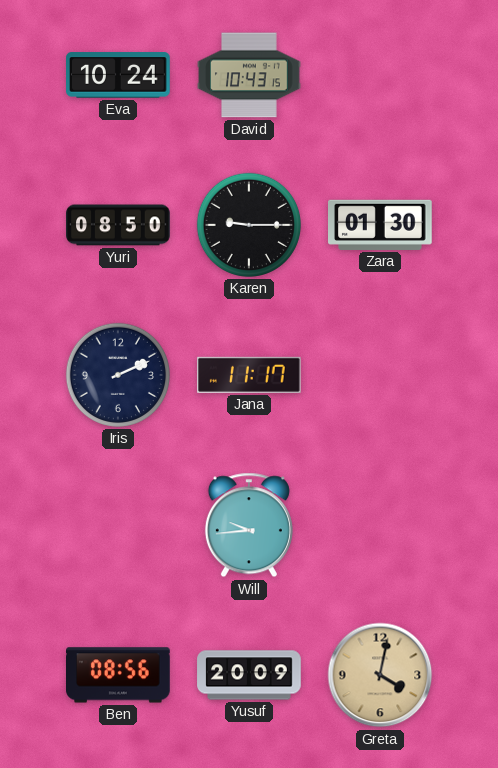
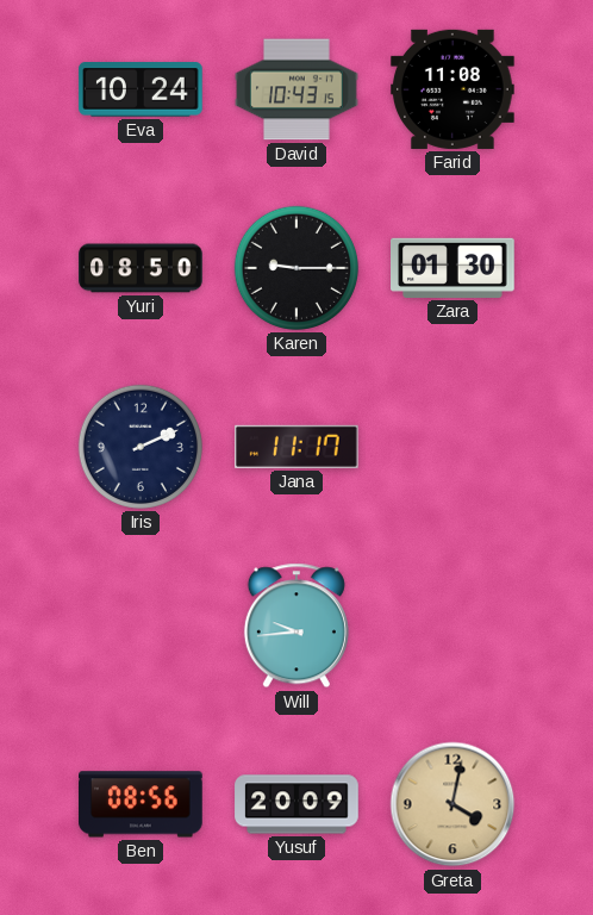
Farid: none -> 11:08
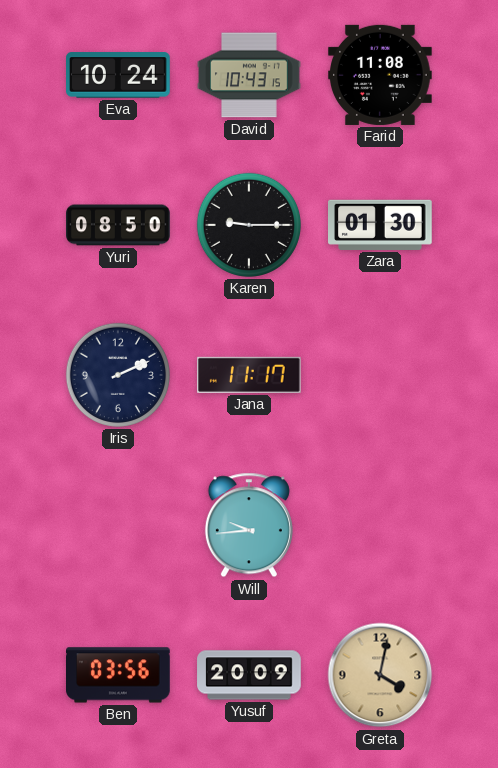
Ben: 08:56 -> 03:56
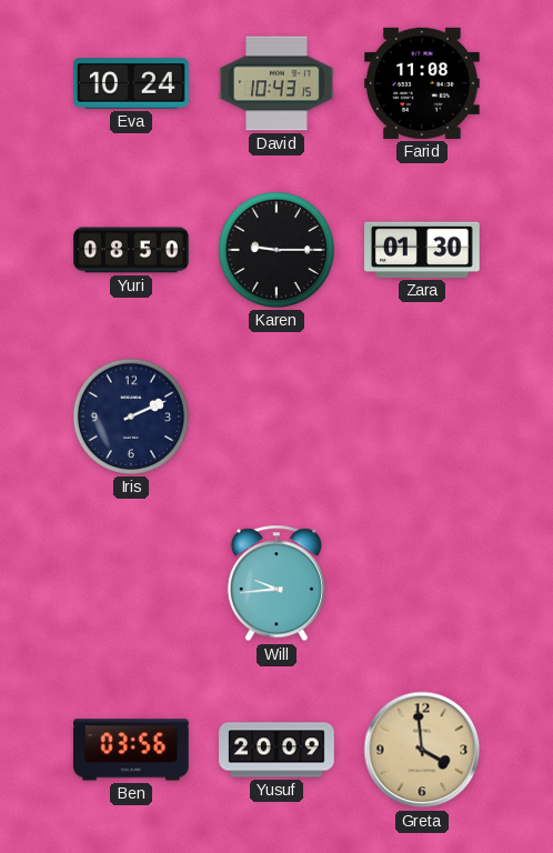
Jana: 11:17 -> none
Greta: 4:02 -> 3:59
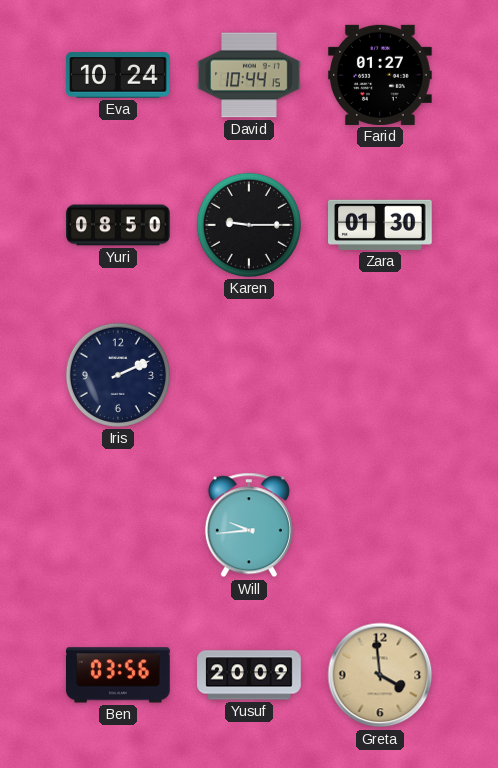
David: 10:43 -> 10:44
Farid: 11:08 -> 01:27
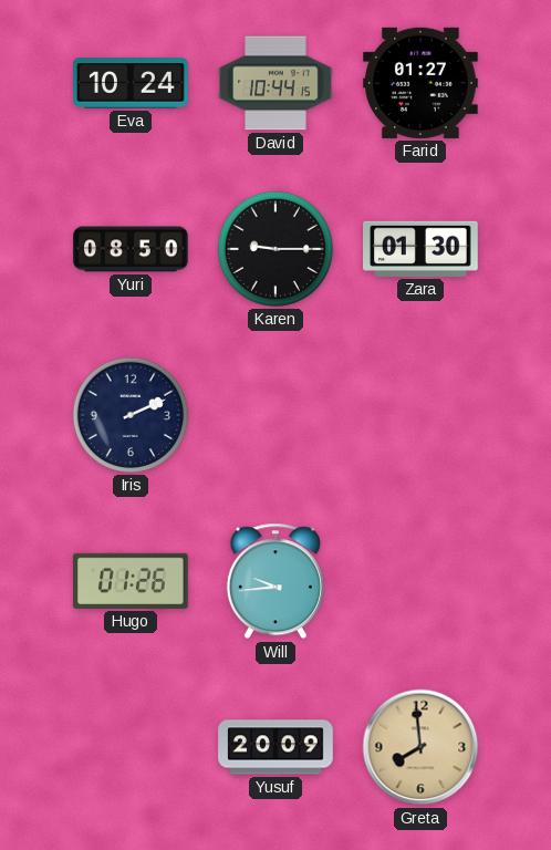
Hugo: none -> 01:26
Ben: 03:56 -> none
Greta: 3:59 -> 7:59
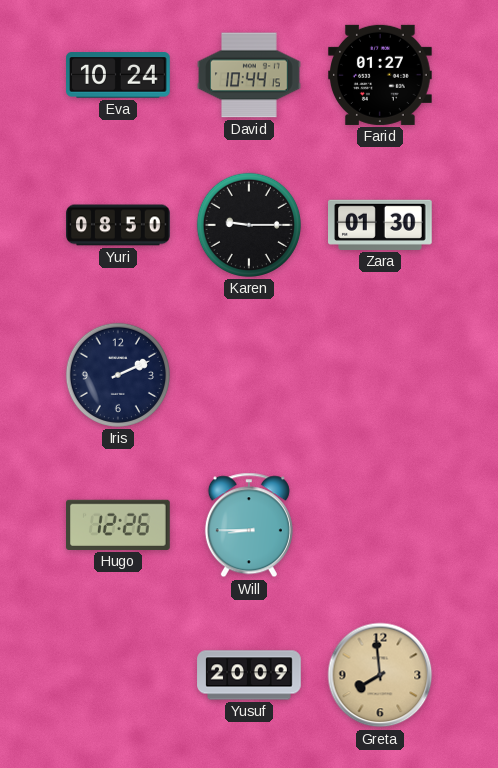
Hugo: 01:26 -> 12:26
Will: 9:44 -> 8:45
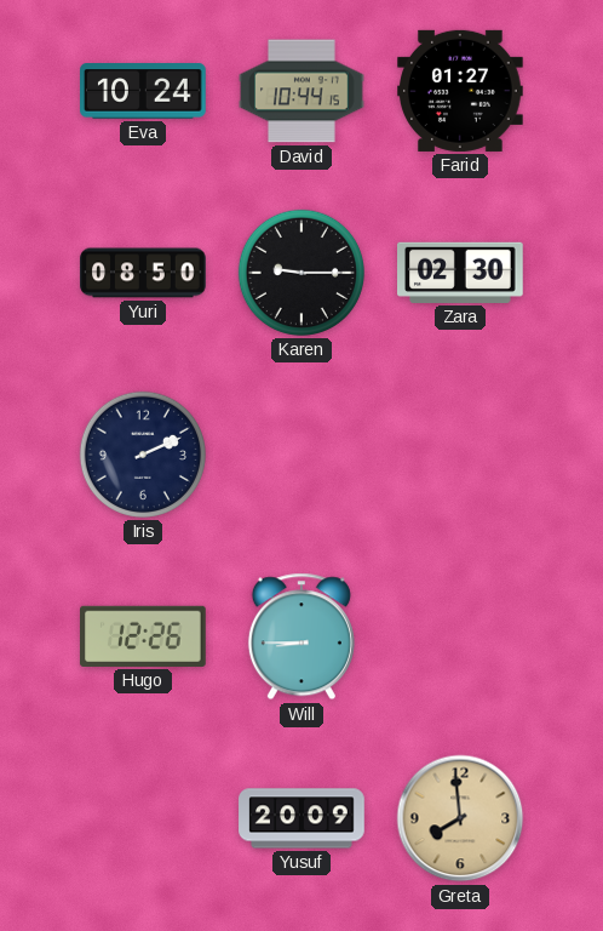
Zara: 01:30 -> 02:30
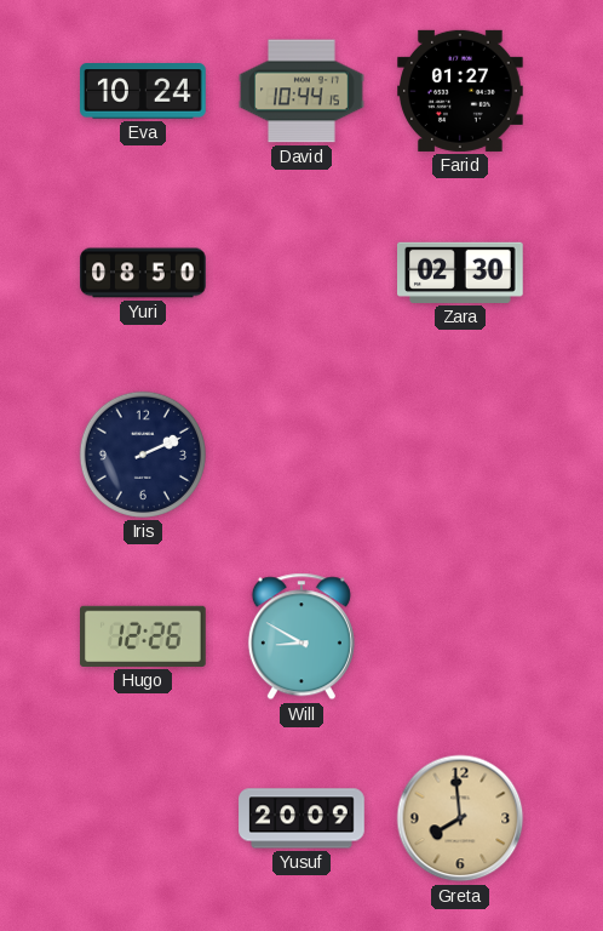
Karen: 9:15 -> none
Will: 8:45 -> 8:50
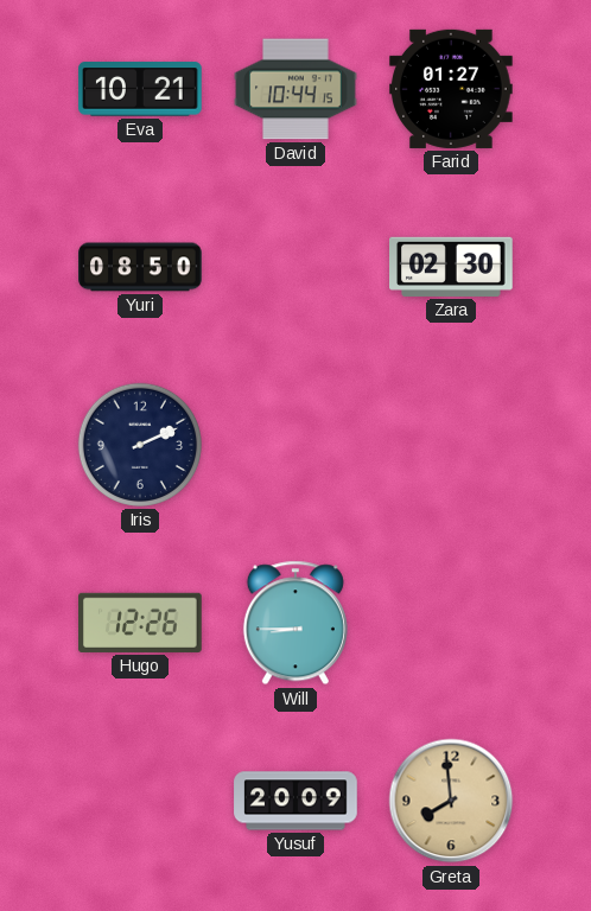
Eva: 10:24 -> 10:21
Will: 8:50 -> 8:45
